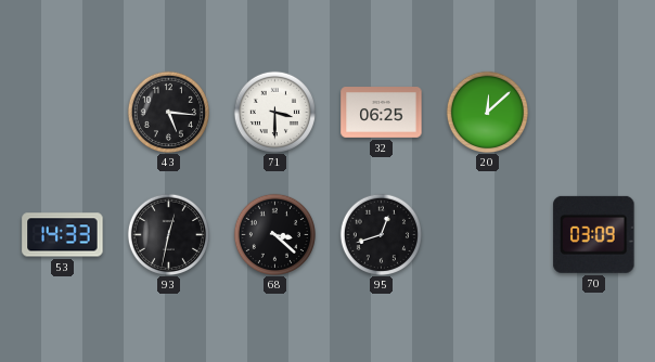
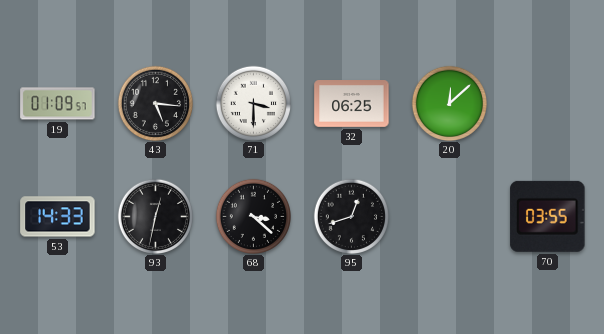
19: none -> 01:09
70: 03:09 -> 03:55
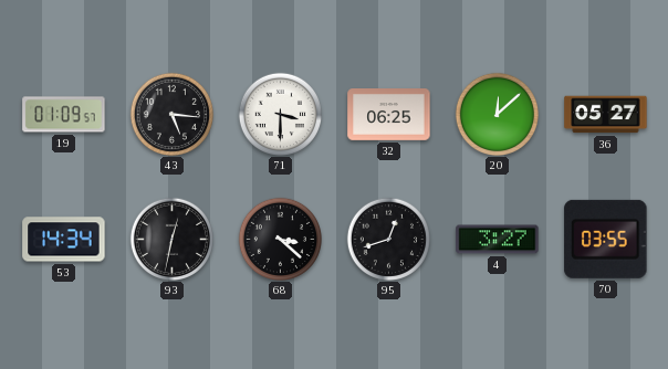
36: none -> 05:27
53: 14:33 -> 14:34
4: none -> 3:27
